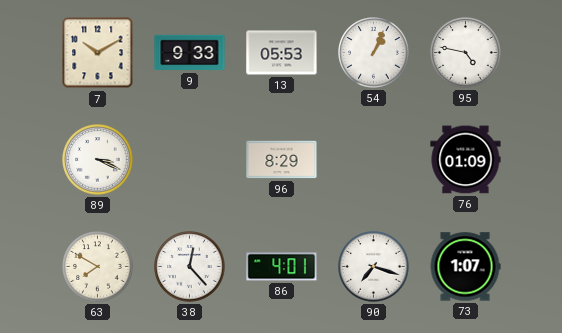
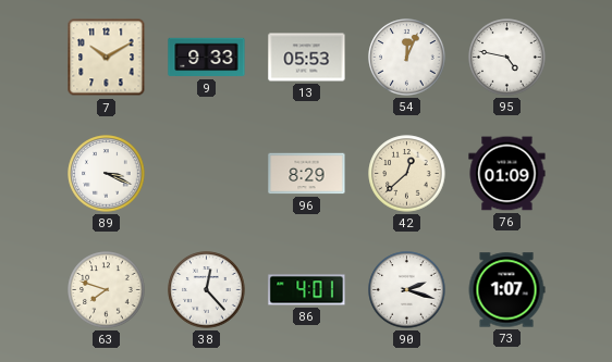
54: 1:04 -> 12:04
42: none -> 12:38
63: 7:50 -> 7:48
90: 7:18 -> 2:18
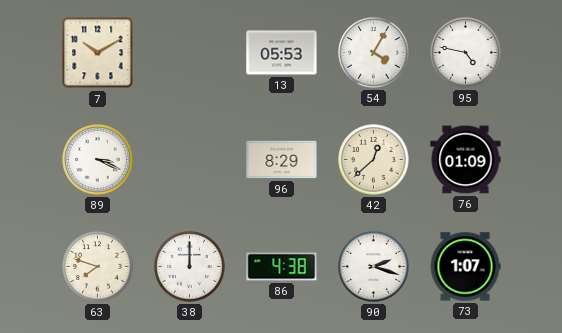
9: 9:33 -> none
54: 12:04 -> 4:05
38: 12:23 -> 12:00
86: 4:01 -> 4:38
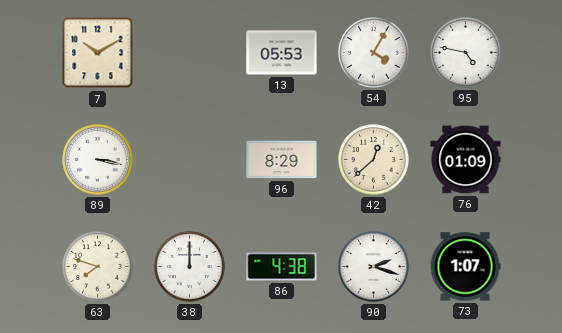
89: 3:19 -> 3:17
